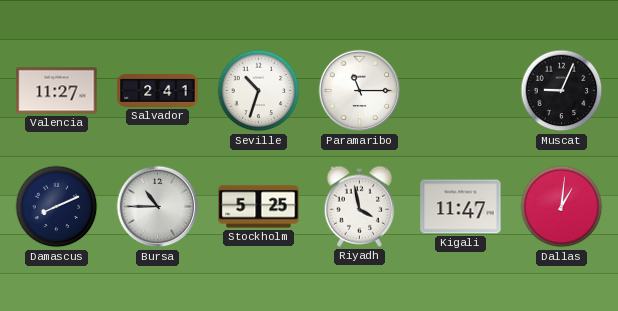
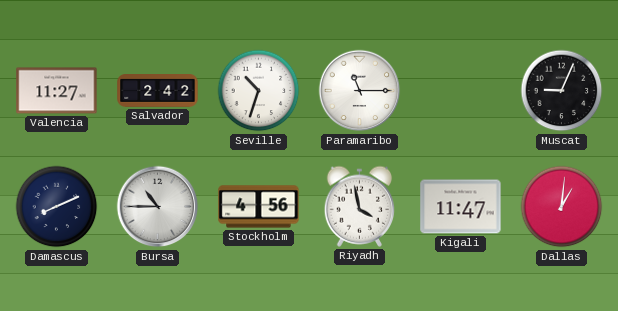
Salvador: 2:41 -> 2:42
Stockholm: 5:25 -> 4:56
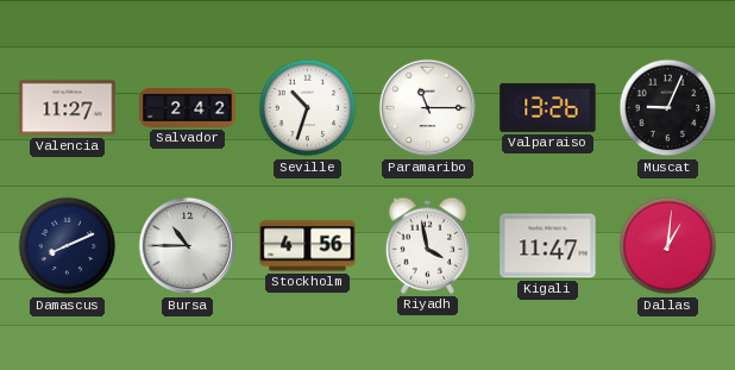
Valparaiso: none -> 13:26
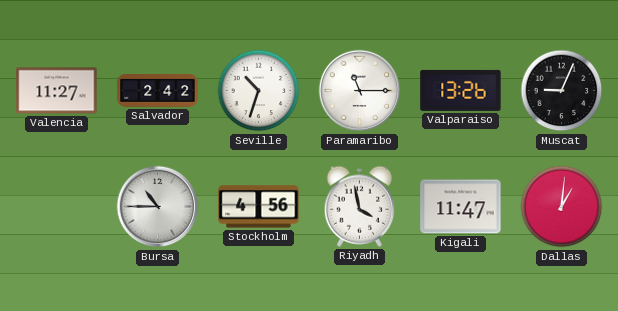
Damascus: 8:11 -> none
